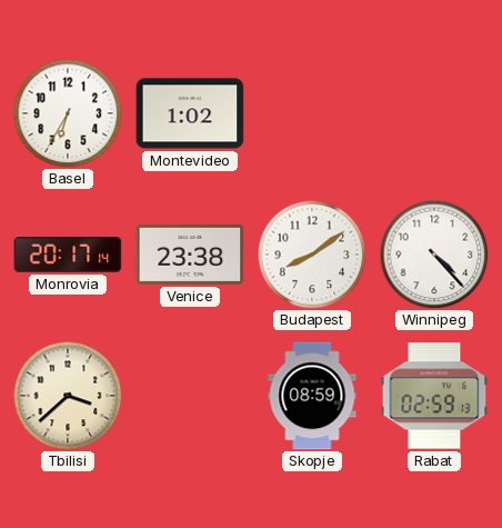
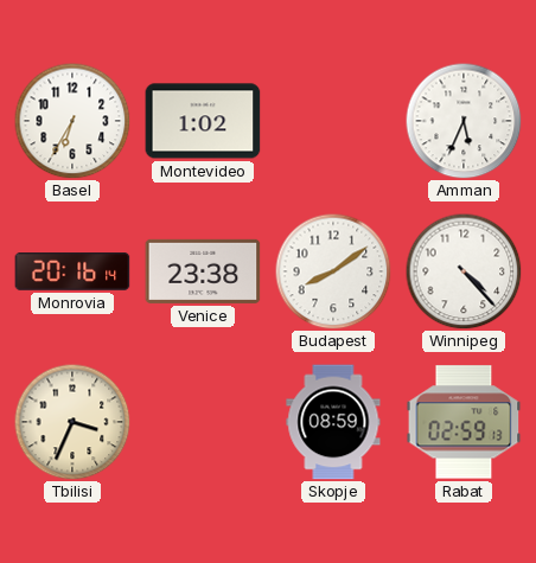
Amman: none -> 5:34
Monrovia: 20:17 -> 20:16
Tbilisi: 3:38 -> 3:34
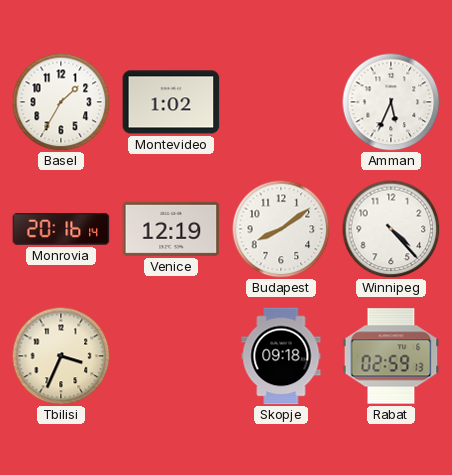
Basel: 6:35 -> 1:35
Venice: 23:38 -> 12:19
Skopje: 08:59 -> 09:18
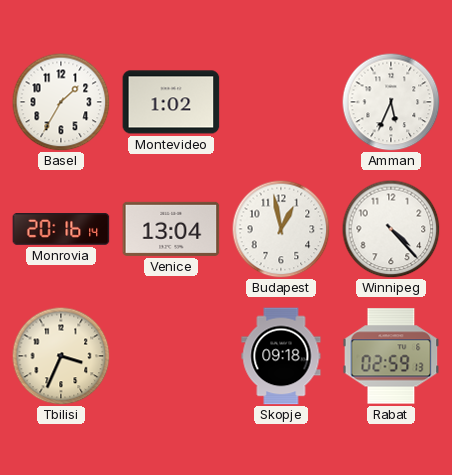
Venice: 12:19 -> 13:04
Budapest: 8:09 -> 12:58
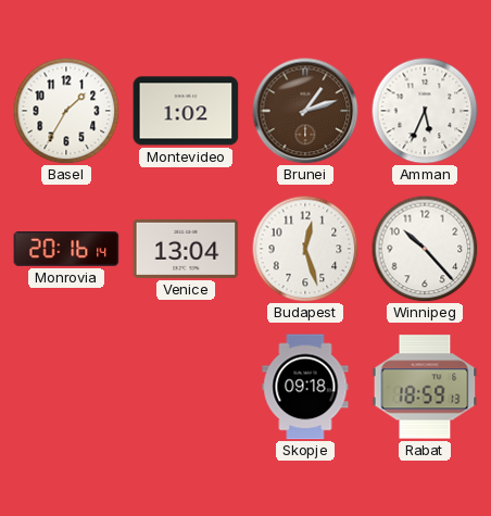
Brunei: none -> 1:12
Budapest: 12:58 -> 12:27
Winnipeg: 4:23 -> 10:23
Tbilisi: 3:34 -> none
Rabat: 02:59 -> 18:59
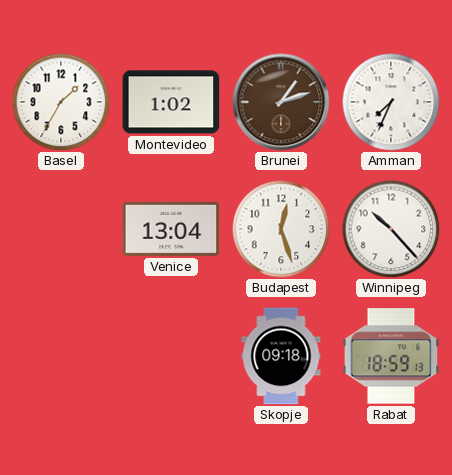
Amman: 5:34 -> 7:34
Monrovia: 20:16 -> none
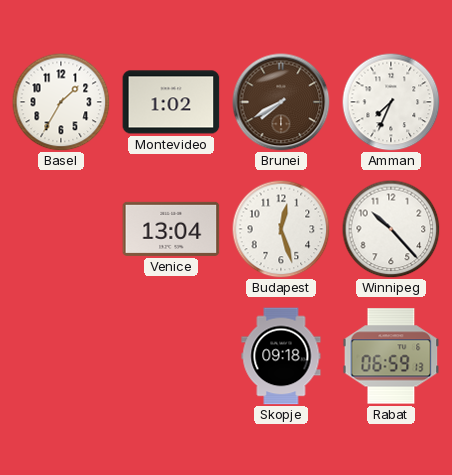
Brunei: 1:12 -> 7:40
Rabat: 18:59 -> 06:59
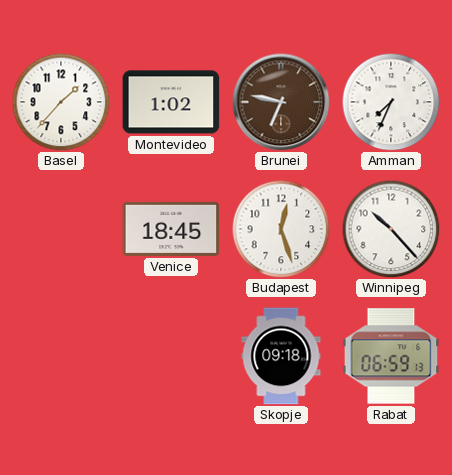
Basel: 1:35 -> 1:37
Brunei: 7:40 -> 6:47
Venice: 13:04 -> 18:45
